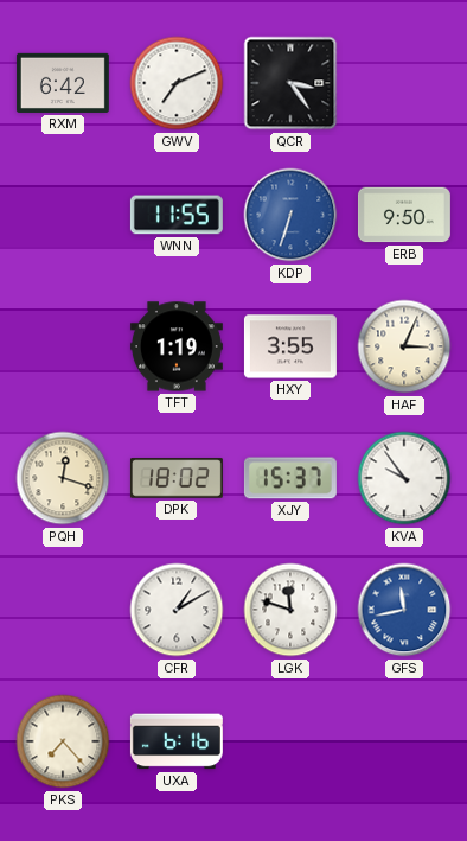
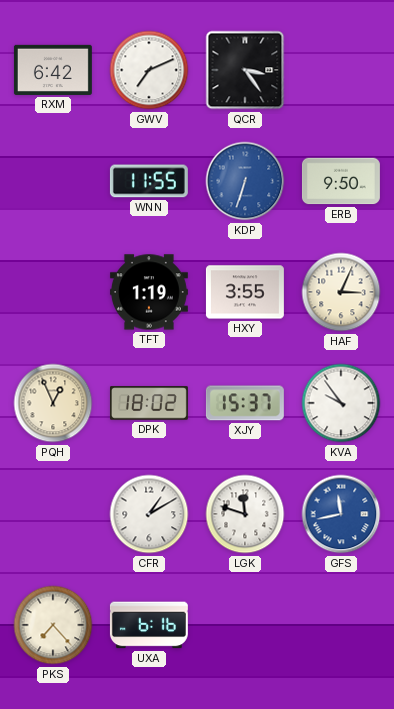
PQH: 12:18 -> 12:56
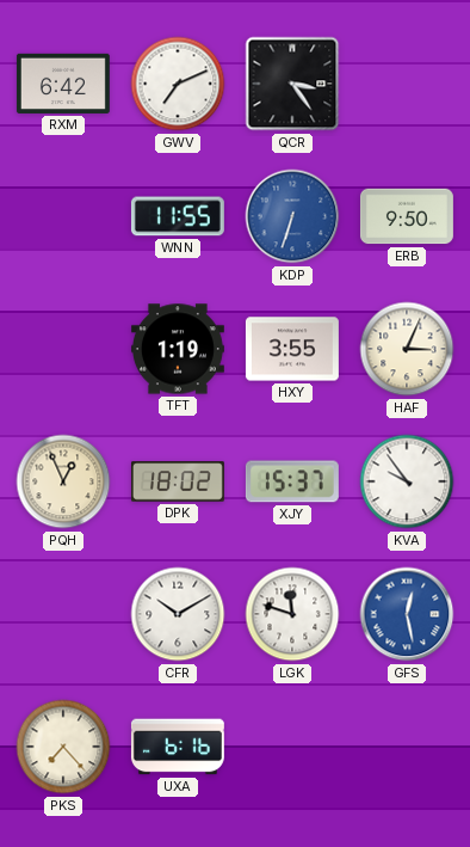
CFR: 1:10 -> 10:10
GFS: 11:43 -> 12:28
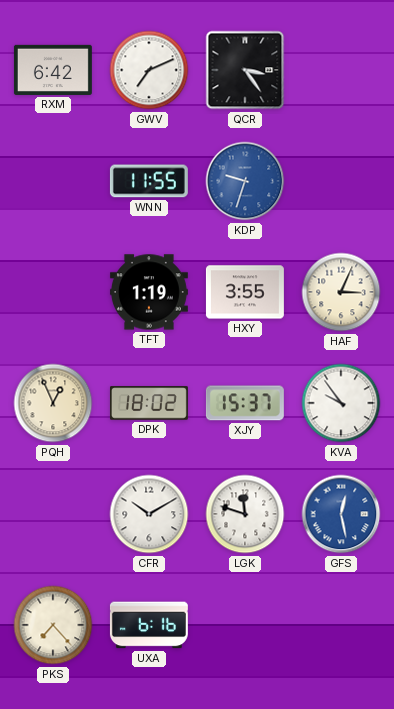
KDP: 6:33 -> 9:33
ERB: 9:50 -> none
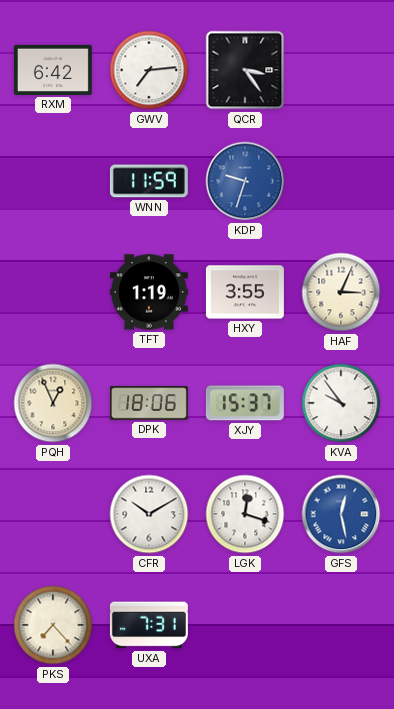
GWV: 7:11 -> 7:14
WNN: 11:55 -> 11:59
DPK: 18:02 -> 18:06
LGK: 11:48 -> 12:18
UXA: 6:16 -> 7:31
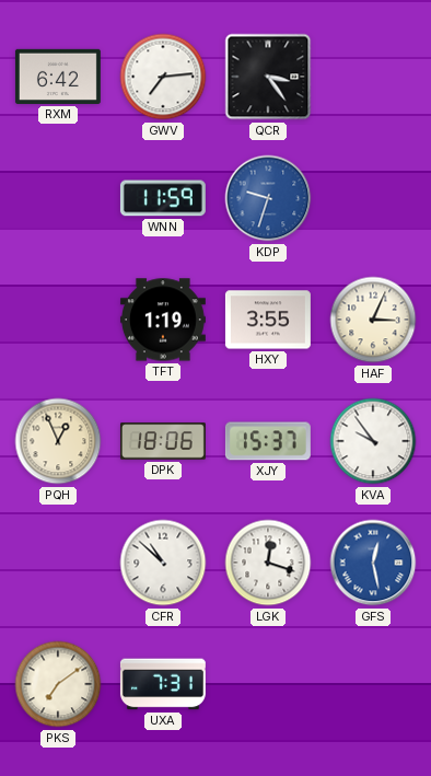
CFR: 10:10 -> 10:52
PKS: 7:23 -> 7:09
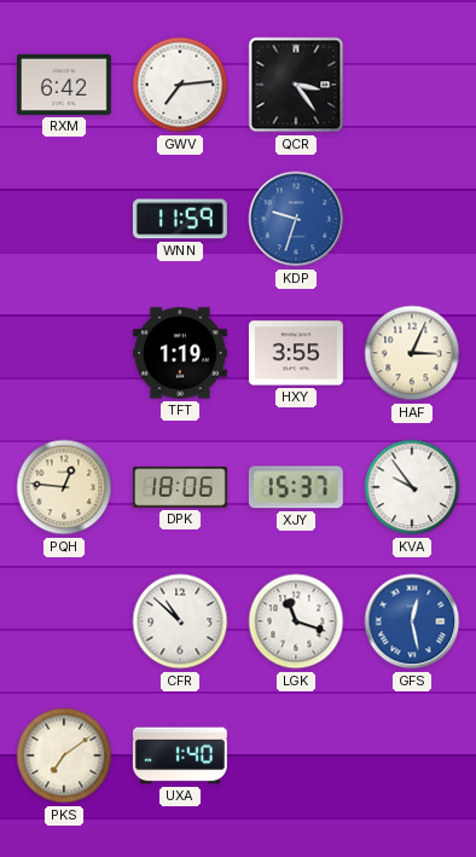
PQH: 12:56 -> 12:46
LGK: 12:18 -> 11:18
UXA: 7:31 -> 1:40
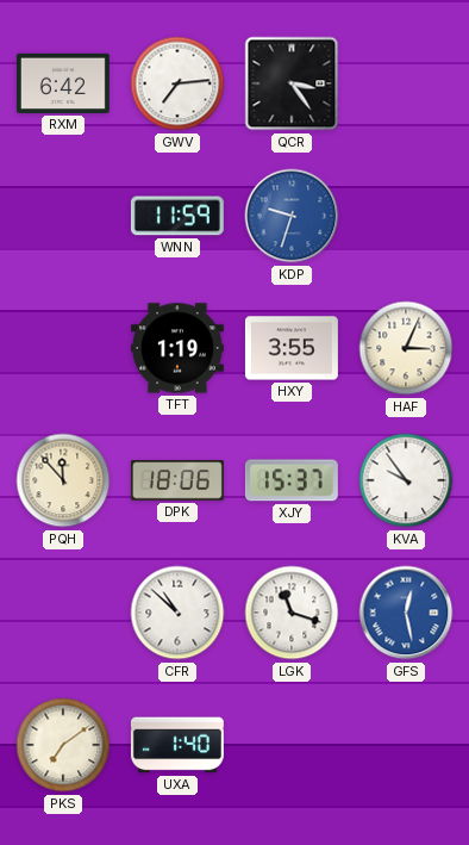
PQH: 12:46 -> 11:53
